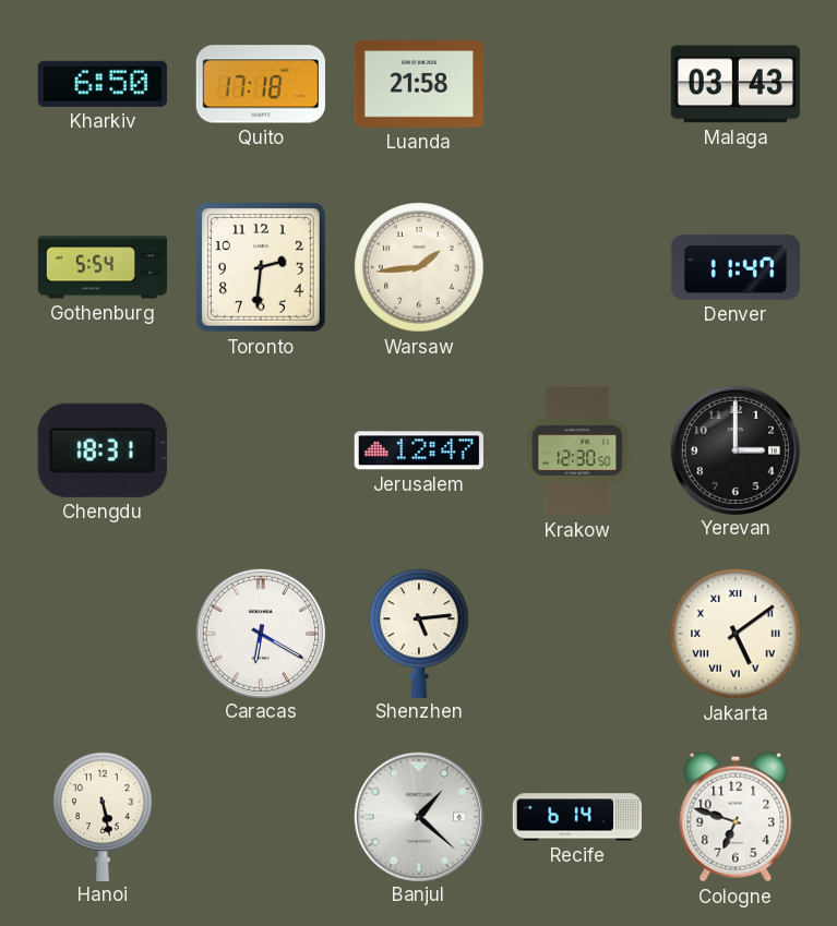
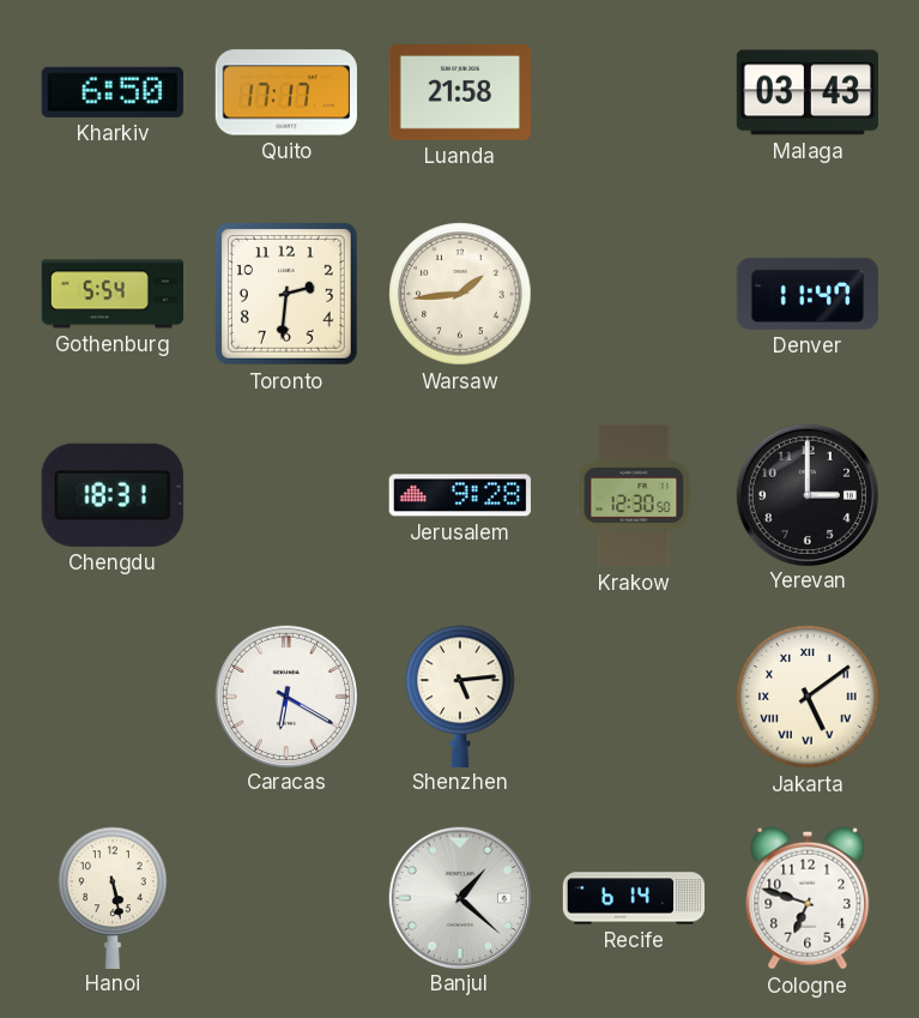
Quito: 17:18 -> 17:17
Jerusalem: 12:47 -> 9:28
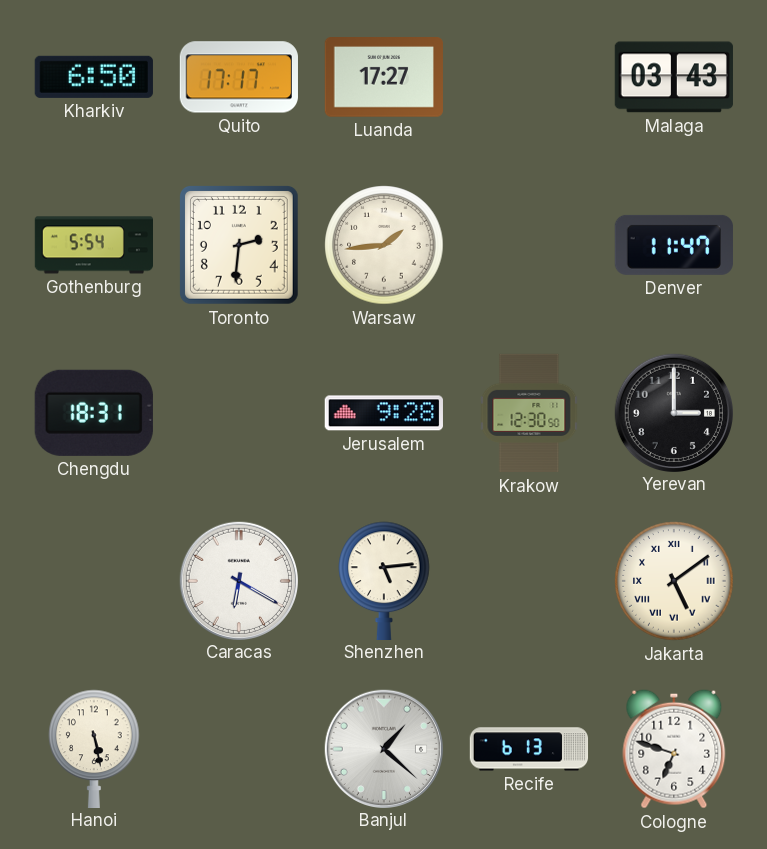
Luanda: 21:58 -> 17:27
Recife: 6:14 -> 6:13
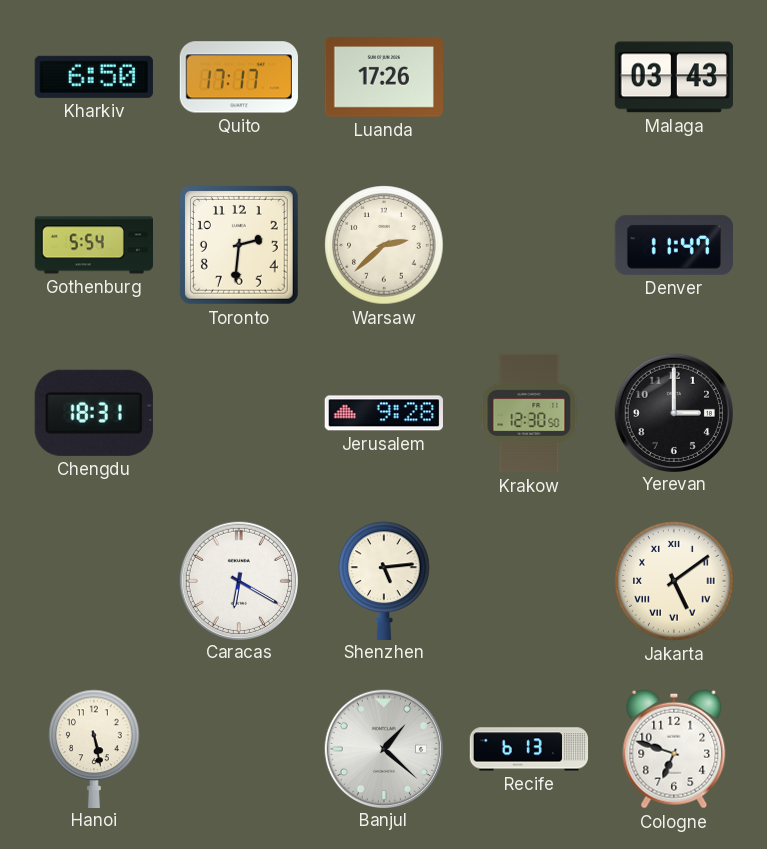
Luanda: 17:27 -> 17:26
Warsaw: 1:44 -> 2:38
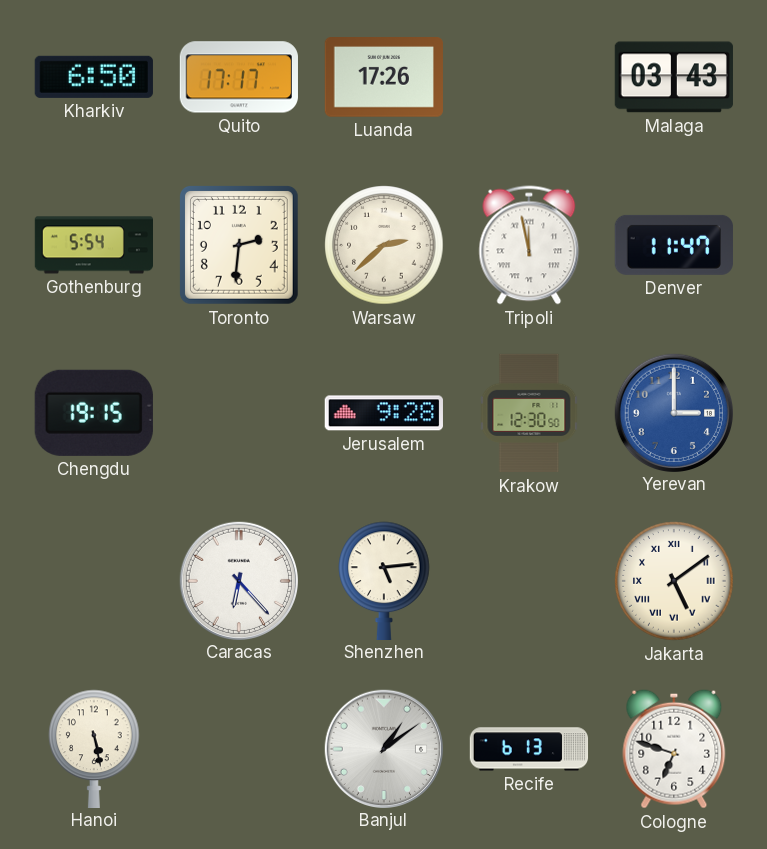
Tripoli: none -> 11:58
Chengdu: 18:31 -> 19:15
Yerevan dial: black -> blue
Caracas: 6:20 -> 6:23
Banjul: 1:22 -> 1:09
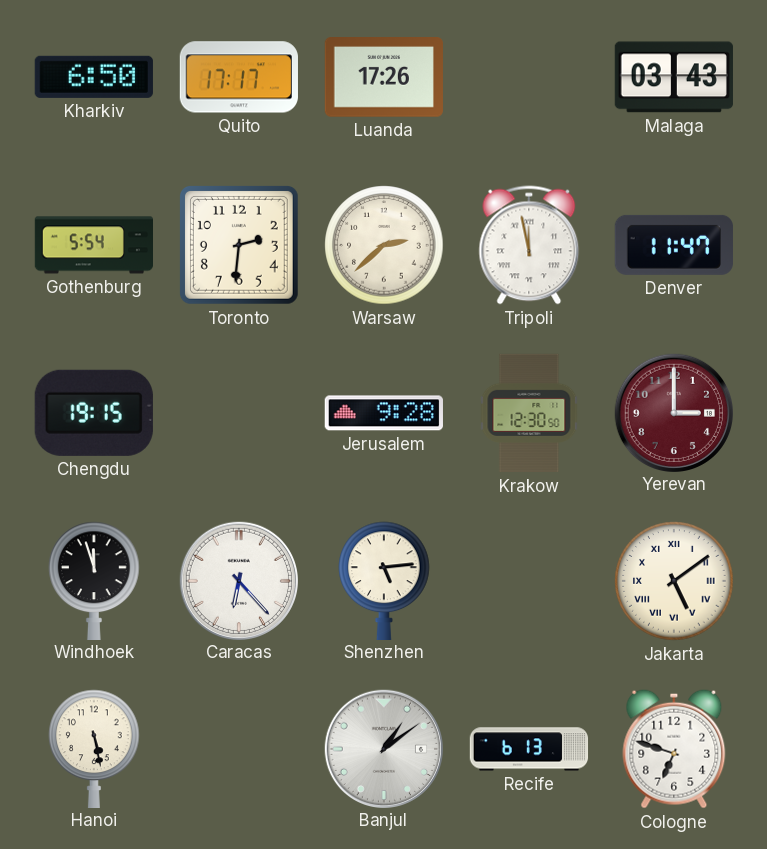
Yerevan dial: blue -> burgundy
Windhoek: none -> 11:57
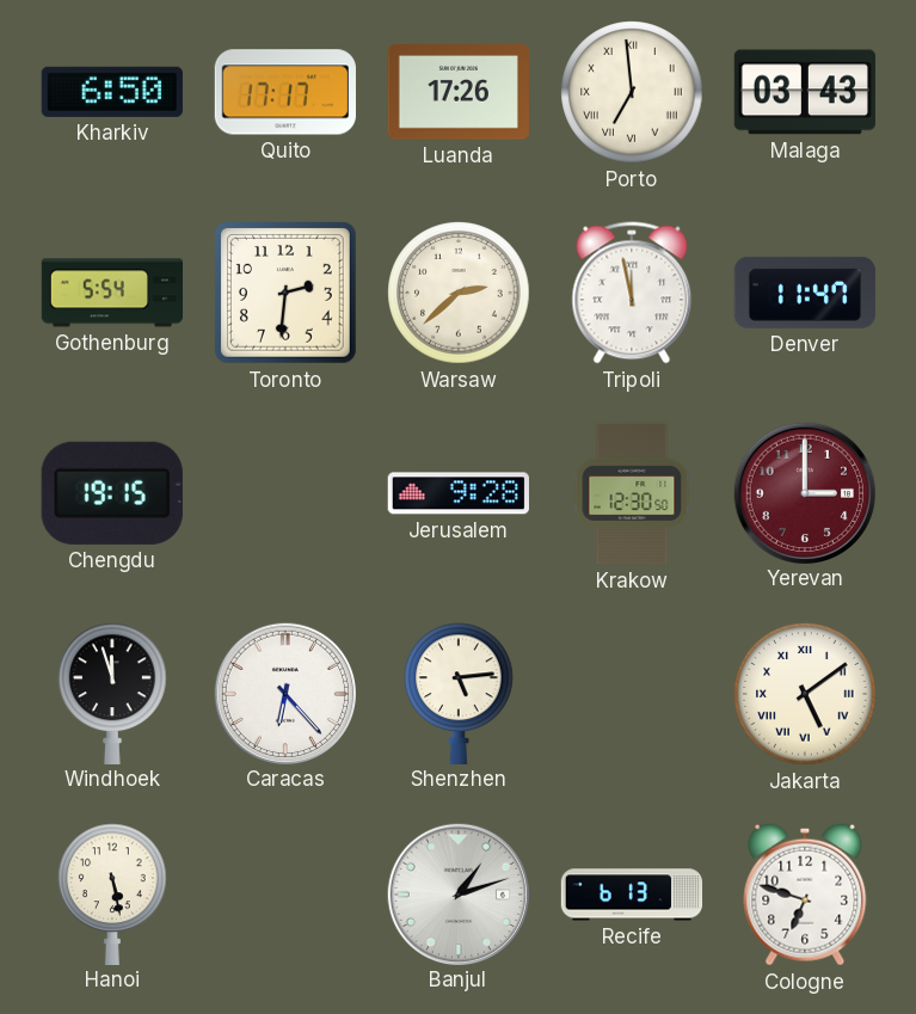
Porto: none -> 6:59
Banjul: 1:09 -> 1:12
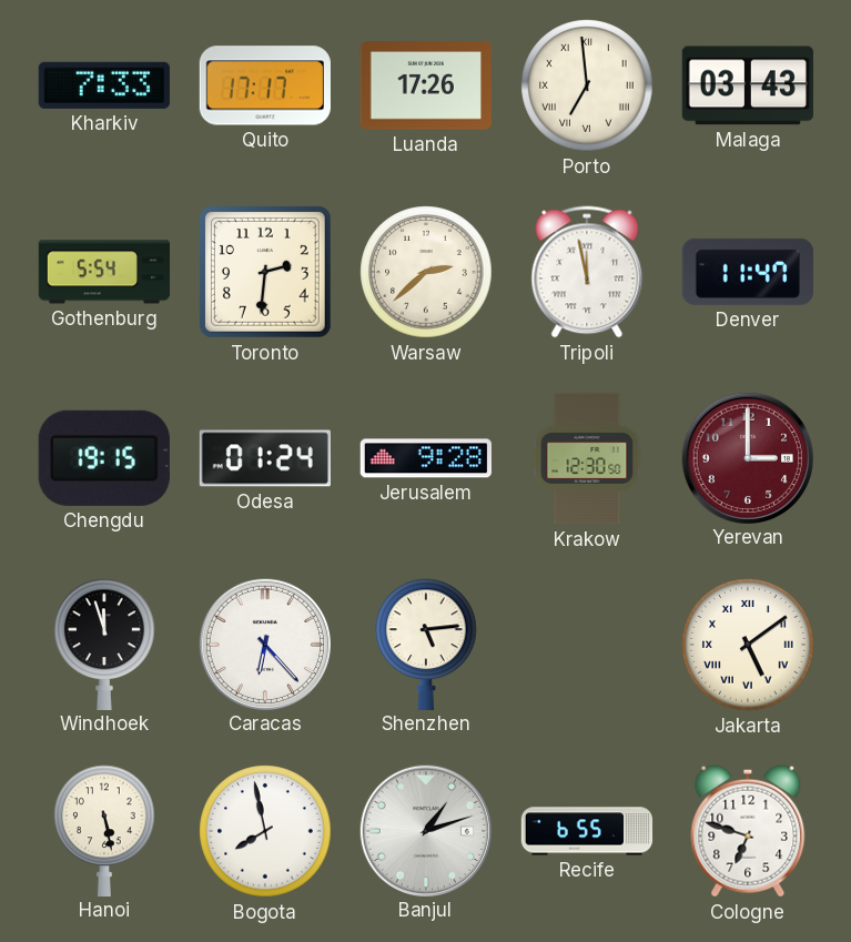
Kharkiv: 6:50 -> 7:33
Odesa: none -> 01:24
Bogota: none -> 7:58
Recife: 6:13 -> 6:55
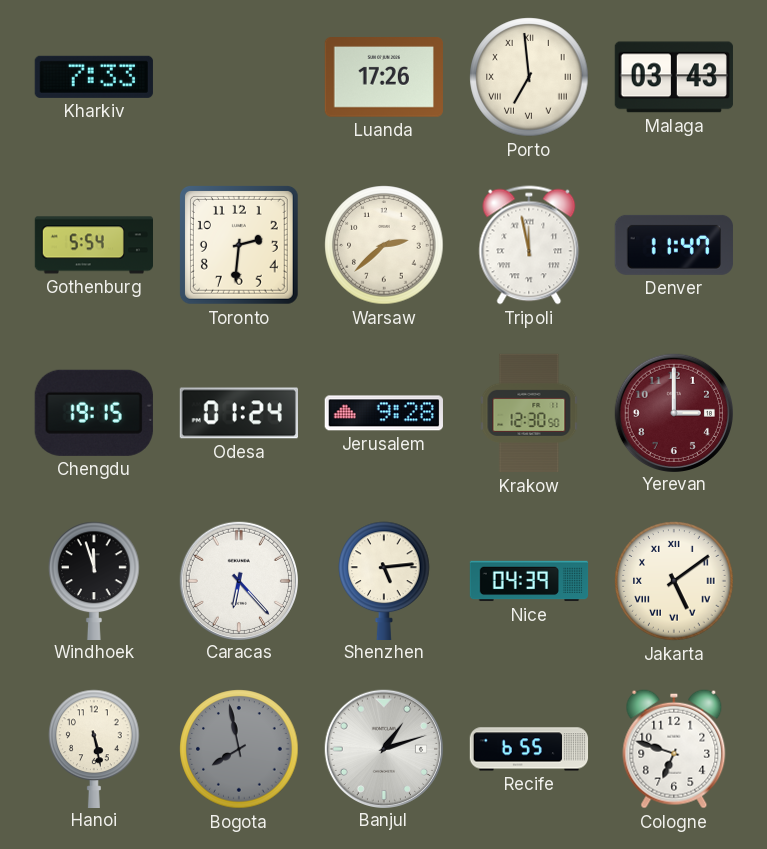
Quito: 17:17 -> none
Nice: none -> 04:39
Bogota dial: white -> grey
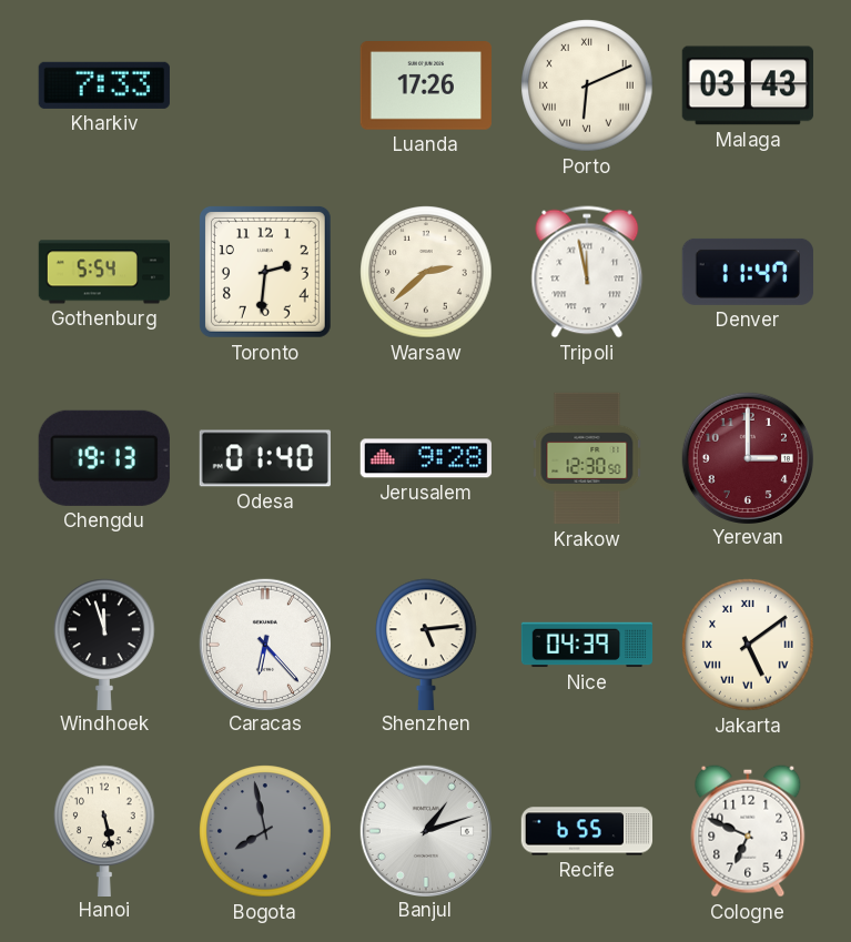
Porto: 6:59 -> 6:11
Chengdu: 19:15 -> 19:13
Odesa: 01:24 -> 01:40
Cologne: 6:48 -> 6:49
